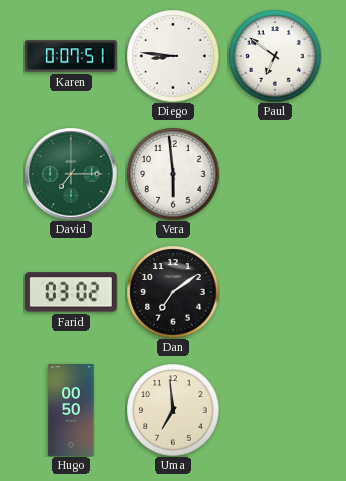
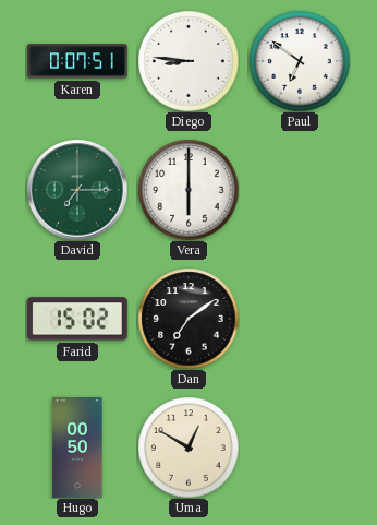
Vera: 5:59 -> 6:00
Farid: 03:02 -> 15:02
Uma: 6:59 -> 12:50
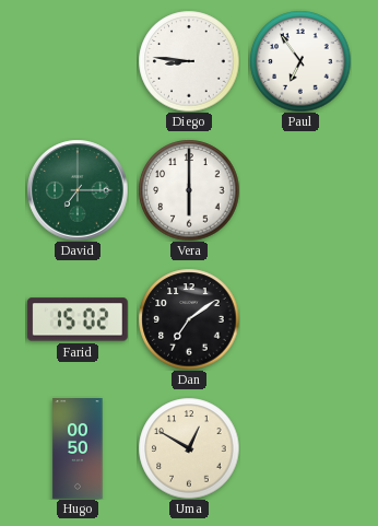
Karen: 0:07 -> none
Paul: 6:51 -> 6:54
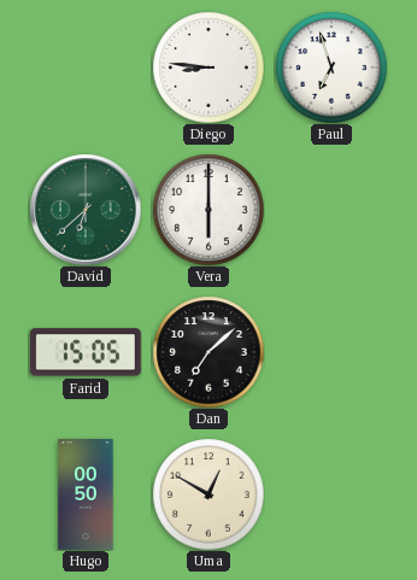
Paul: 6:54 -> 6:57
David: 7:15 -> 6:38
Farid: 15:02 -> 15:05
Dan: 7:09 -> 7:08
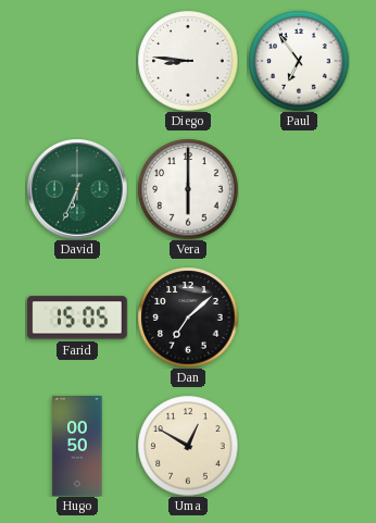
Paul: 6:57 -> 6:54
David: 6:38 -> 6:34
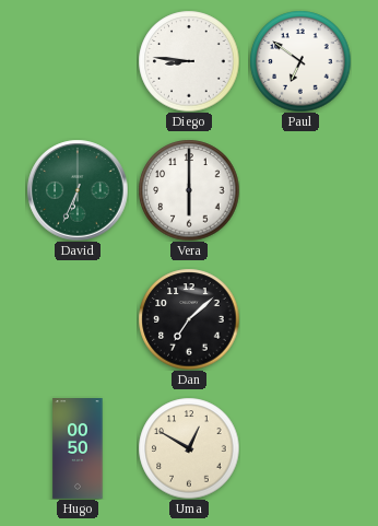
Paul: 6:54 -> 6:51
Farid: 15:05 -> none
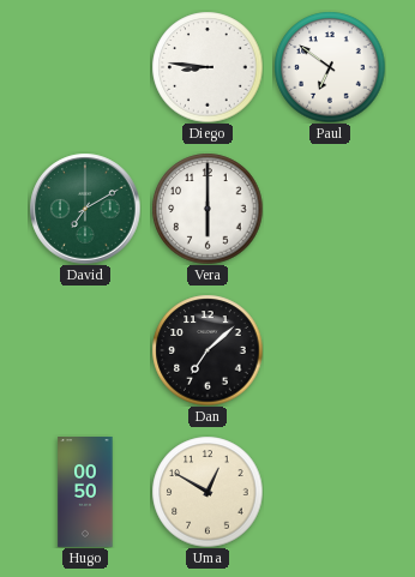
David: 6:34 -> 7:10
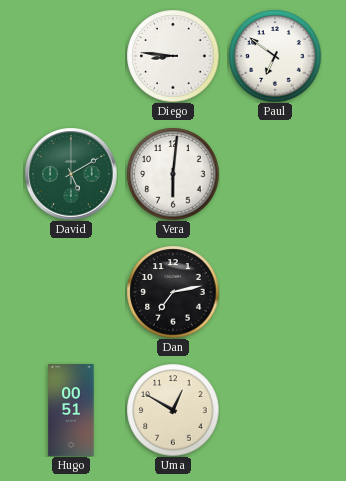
David: 7:10 -> 5:10
Vera: 6:00 -> 6:01
Dan: 7:08 -> 7:13
Hugo: 00:50 -> 00:51
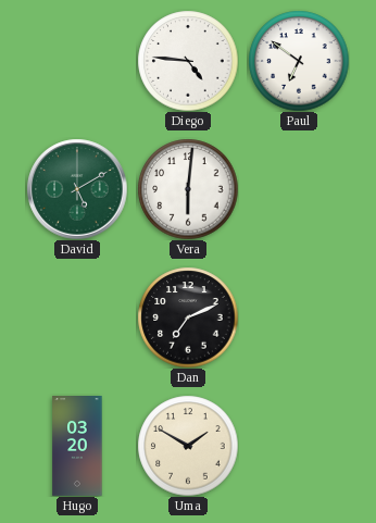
Diego: 8:46 -> 4:46
Dan: 7:13 -> 7:11
Hugo: 00:51 -> 03:20
Uma: 12:50 -> 1:50
